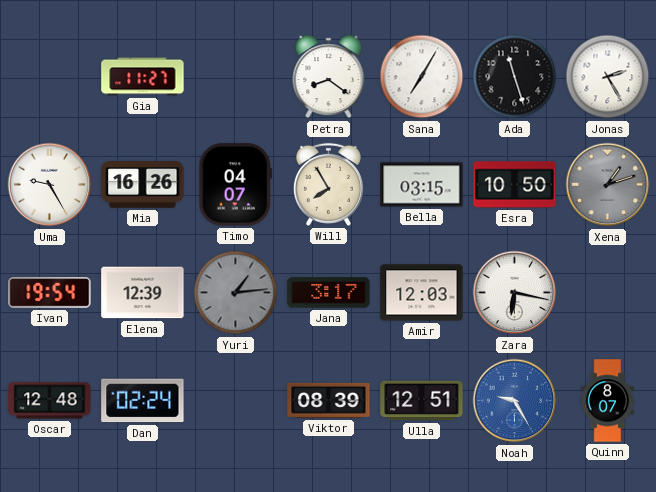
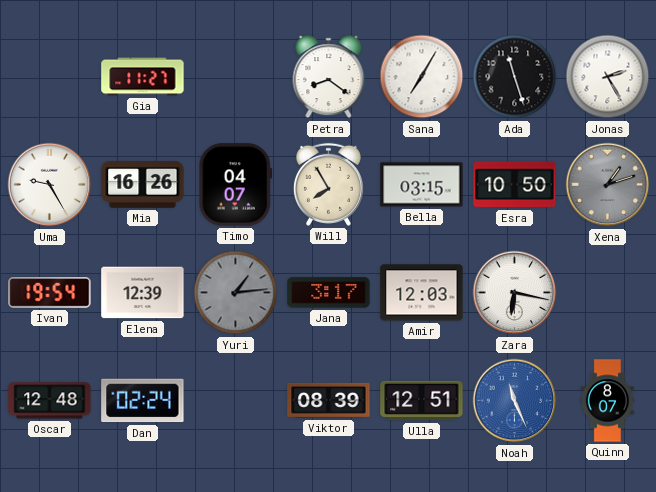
Noah: 9:25 -> 11:26
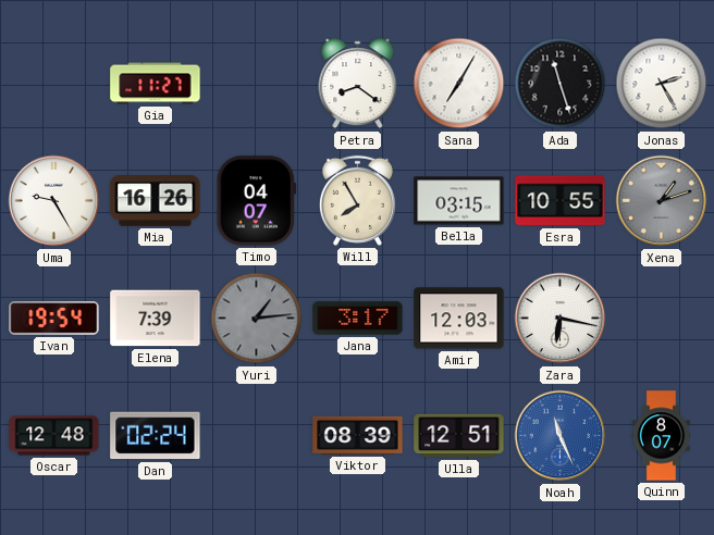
Esra: 10:50 -> 10:55
Elena: 12:39 -> 7:39
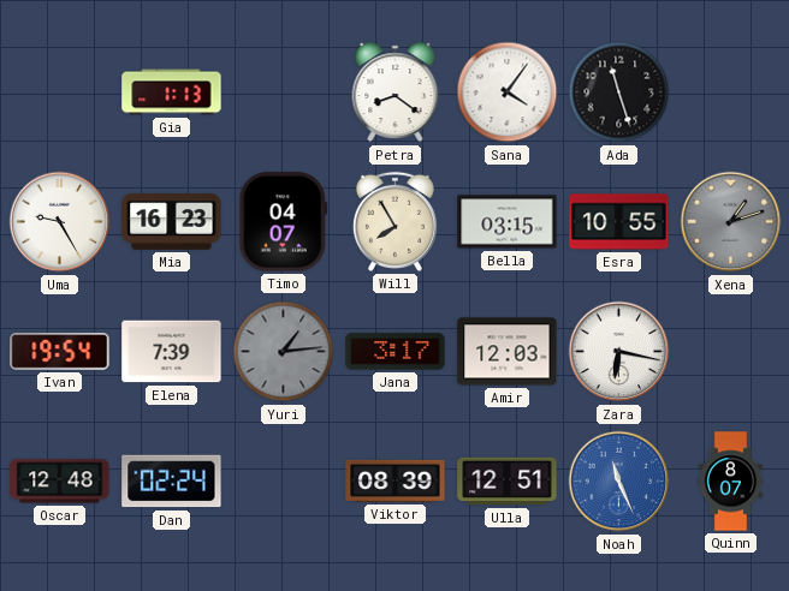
Gia: 11:27 -> 1:13
Sana: 7:05 -> 4:06
Jonas: 2:25 -> none
Mia: 16:26 -> 16:23
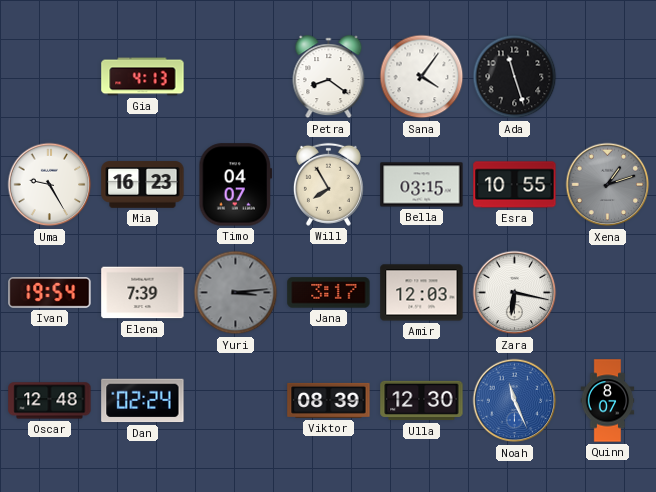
Gia: 1:13 -> 4:13
Yuri: 1:14 -> 3:14
Ulla: 12:51 -> 12:30
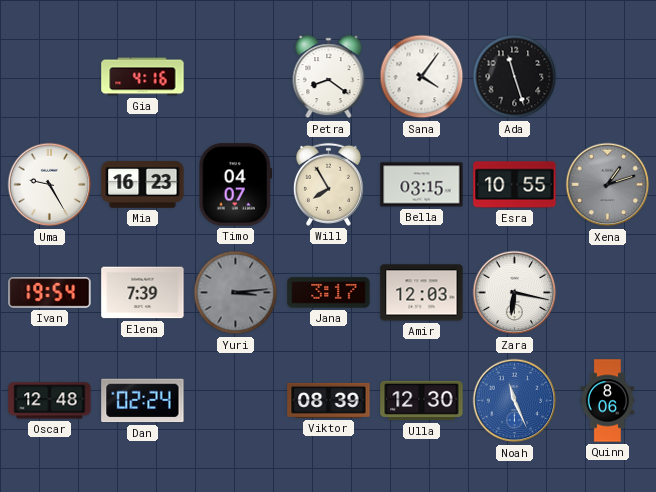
Gia: 4:13 -> 4:16
Quinn: 8:07 -> 8:06
